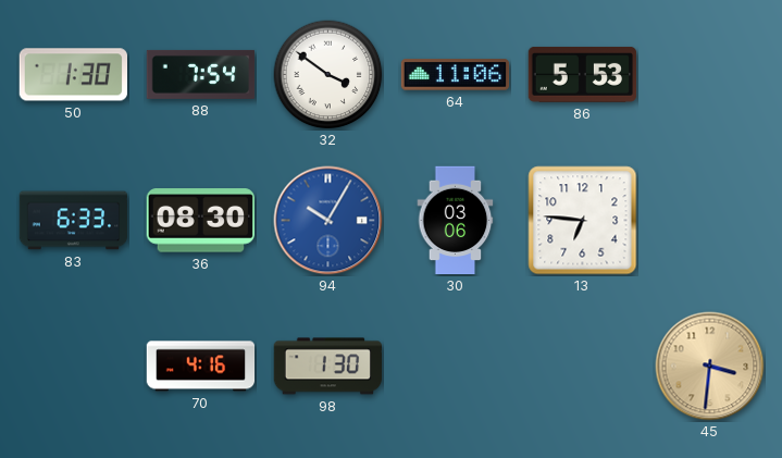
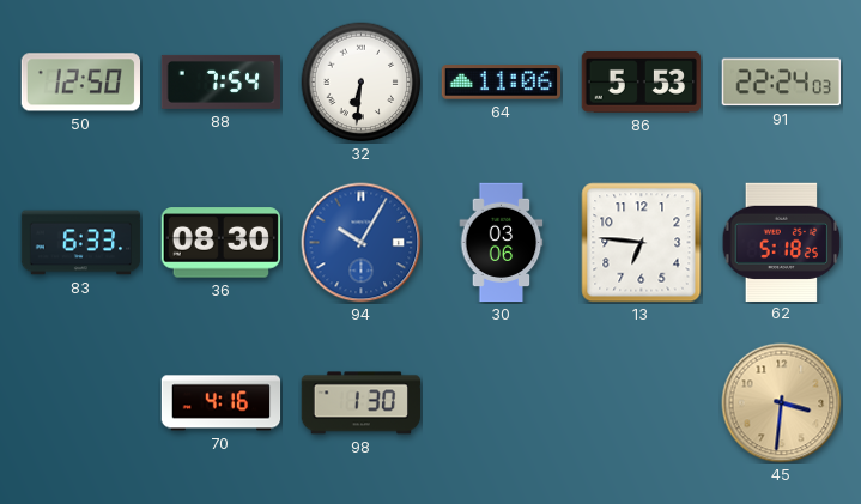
50: 1:30 -> 12:50
32: 3:51 -> 6:31
91: none -> 22:24
62: none -> 5:18
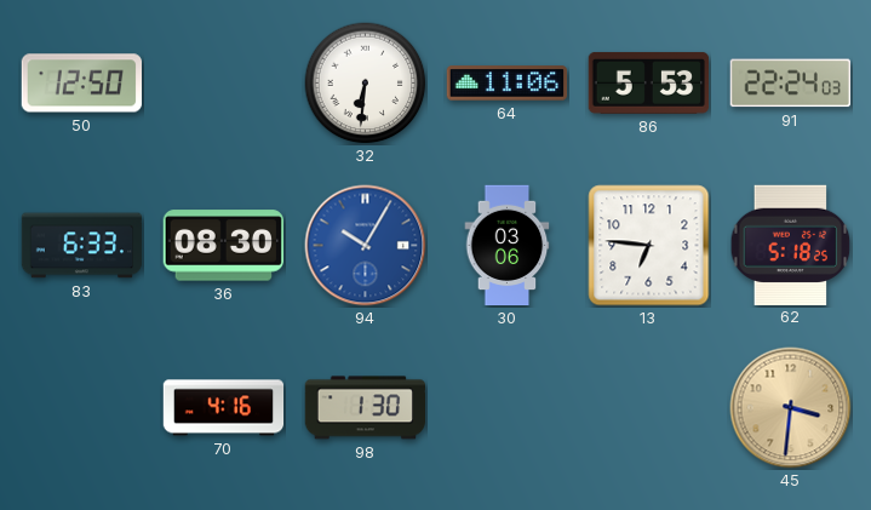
88: 7:54 -> none
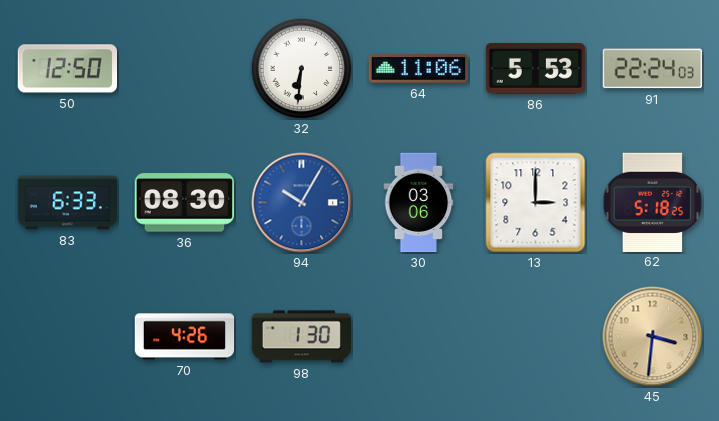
13: 6:46 -> 3:00
70: 4:16 -> 4:26
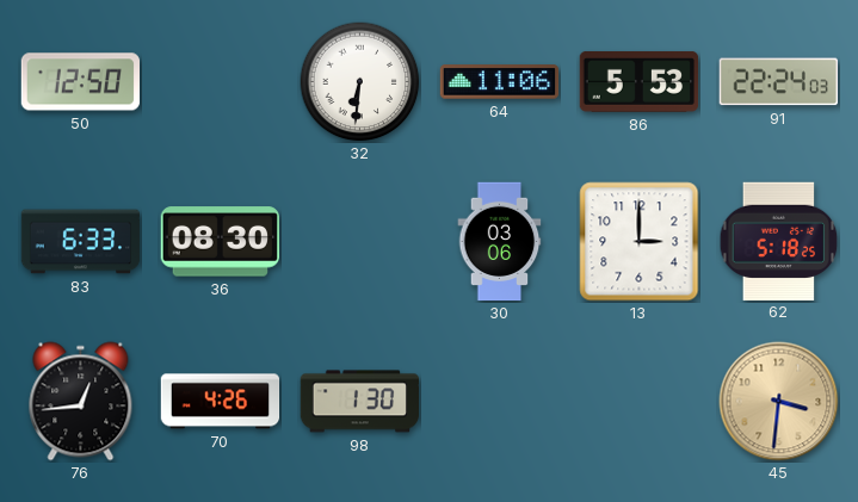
94: 10:05 -> none
76: none -> 12:44
